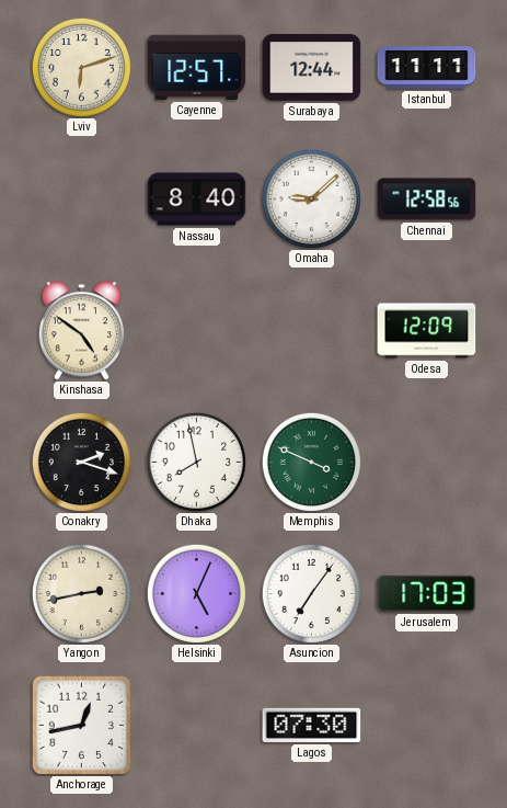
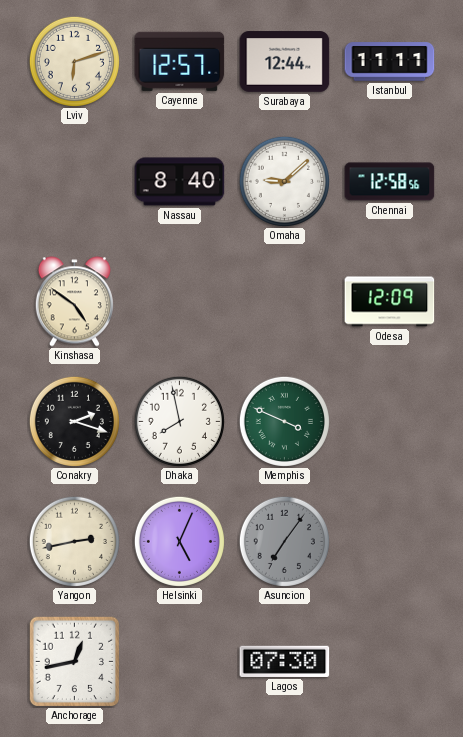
Asuncion dial: white -> grey
Jerusalem: 17:03 -> none
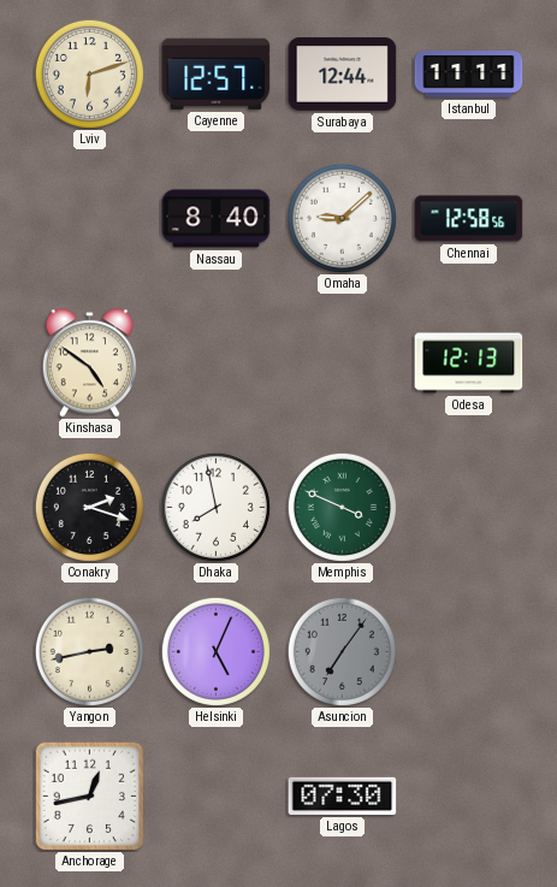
Odesa: 12:09 -> 12:13
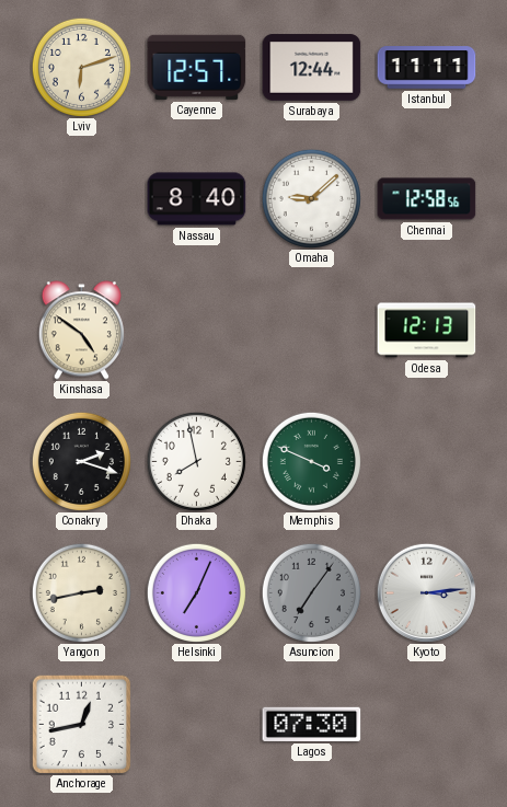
Helsinki: 5:04 -> 7:04
Kyoto: none -> 3:14
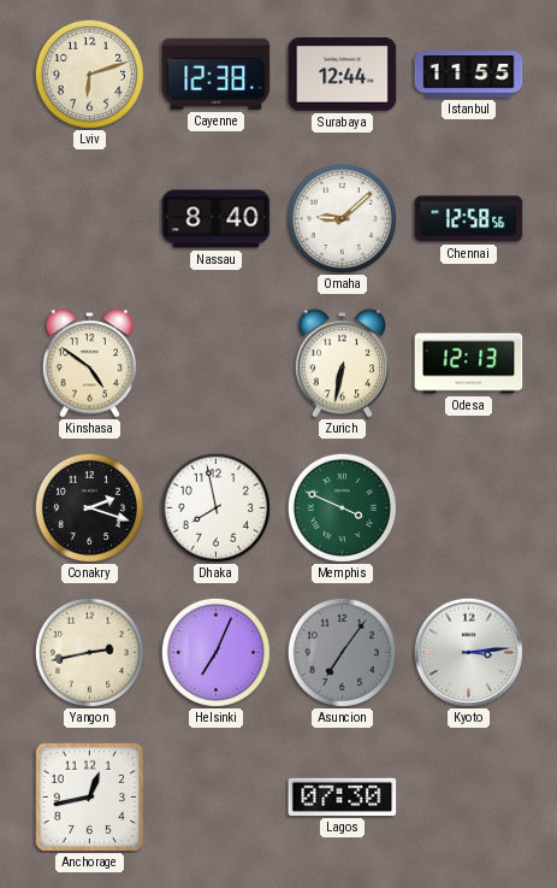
Cayenne: 12:57 -> 12:38
Istanbul: 11:11 -> 11:55
Zurich: none -> 6:32
